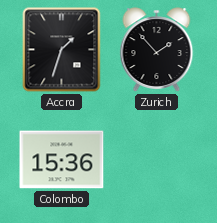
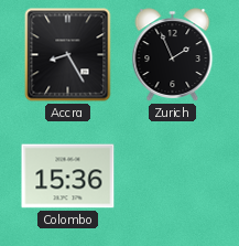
Accra: 1:33 -> 8:25
Zurich: 1:53 -> 1:56
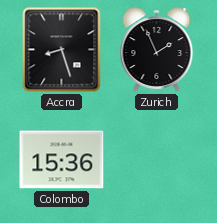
Accra: 8:25 -> 8:27
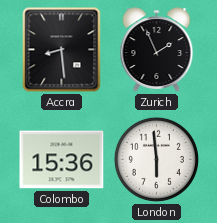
Accra: 8:27 -> 8:29
London: none -> 5:59
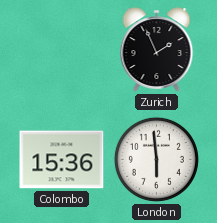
Accra: 8:29 -> none
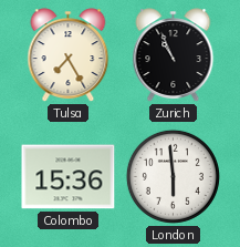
Tulsa: none -> 7:25
Zurich: 1:56 -> 10:56
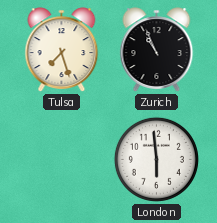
Tulsa: 7:25 -> 7:27
Colombo: 15:36 -> none
